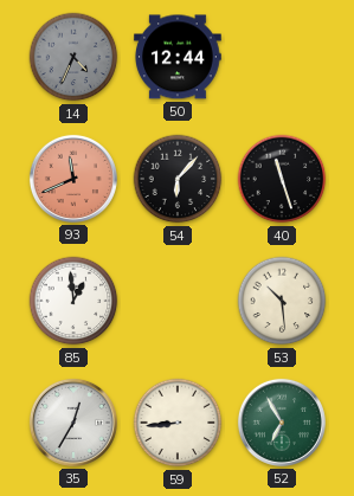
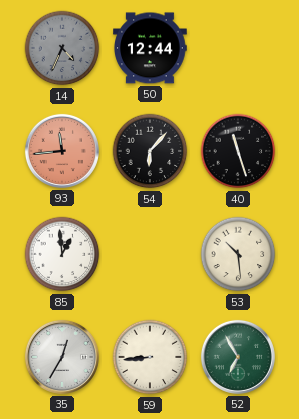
93: 11:41 -> 11:44
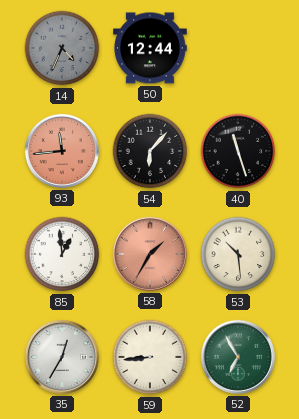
58: none -> 1:35
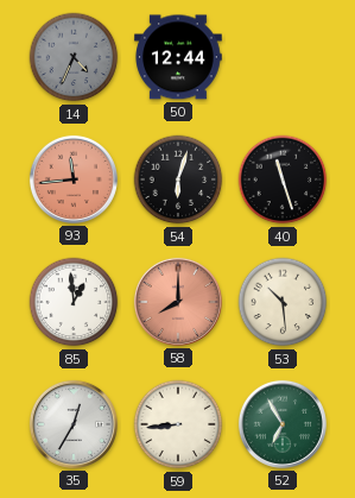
54: 6:07 -> 6:03
58: 1:35 -> 8:00
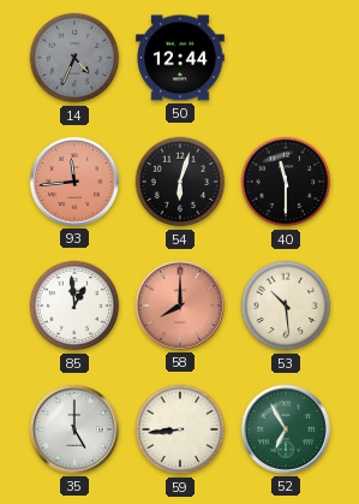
40: 11:27 -> 11:30
35: 12:35 -> 5:00
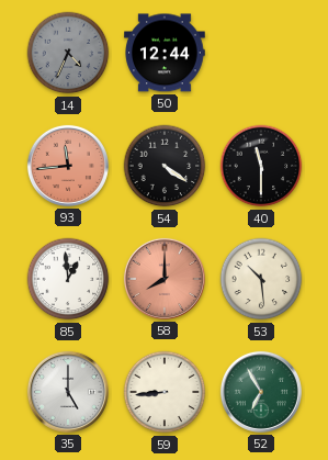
54: 6:03 -> 4:21
